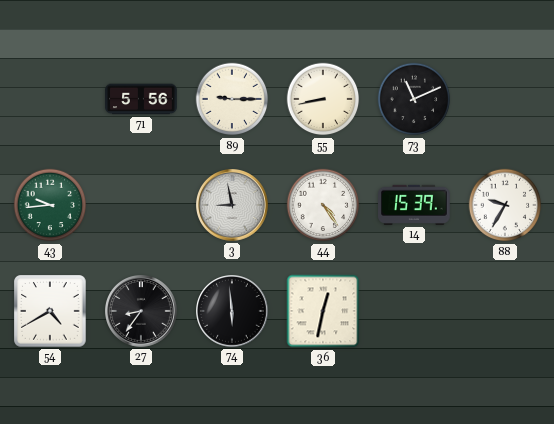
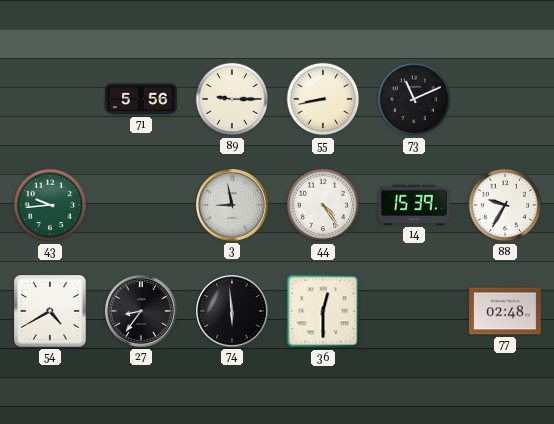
36: 12:32 -> 12:30
77: none -> 02:48
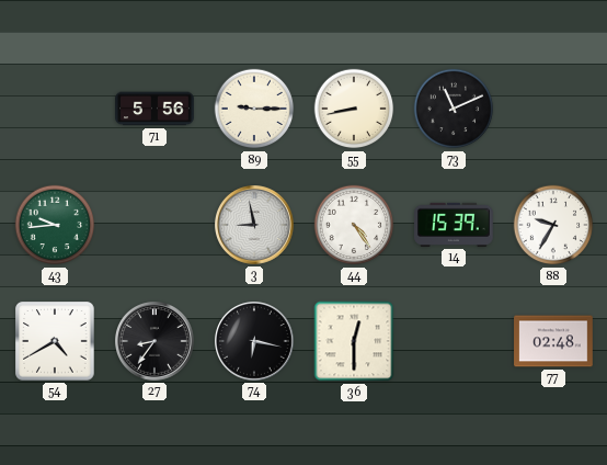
74: 5:59 -> 6:17
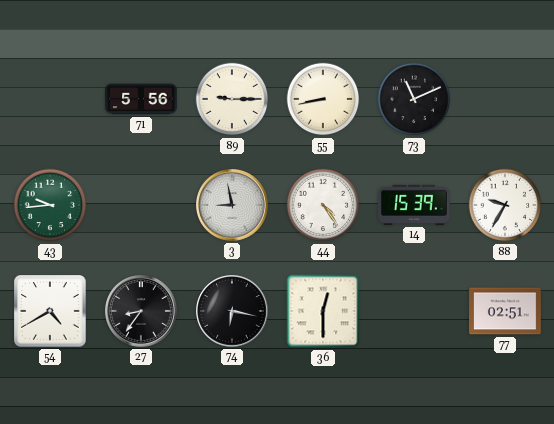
77: 02:48 -> 02:51
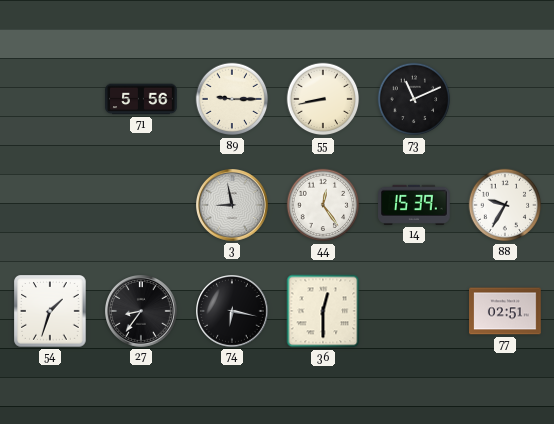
43: 9:44 -> none
44: 4:24 -> 12:24
54: 4:40 -> 1:33
